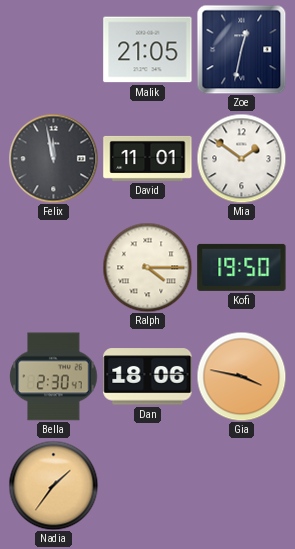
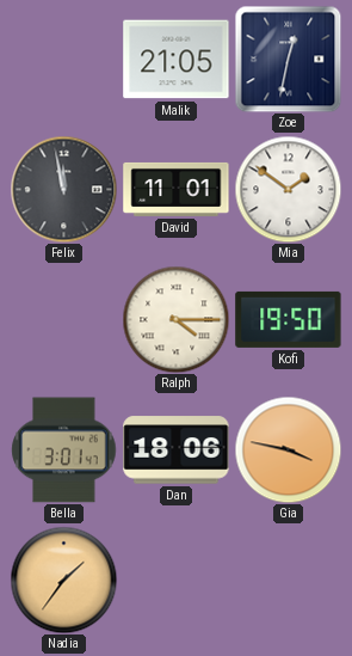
Bella: 2:30 -> 3:01
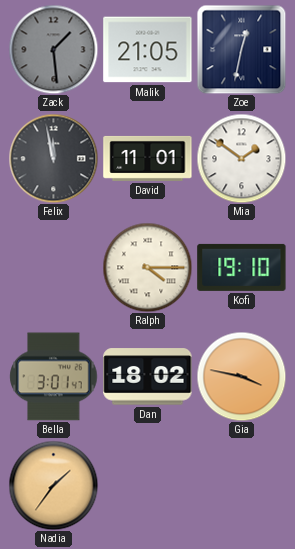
Zack: none -> 1:29
Kofi: 19:50 -> 19:10
Dan: 18:06 -> 18:02
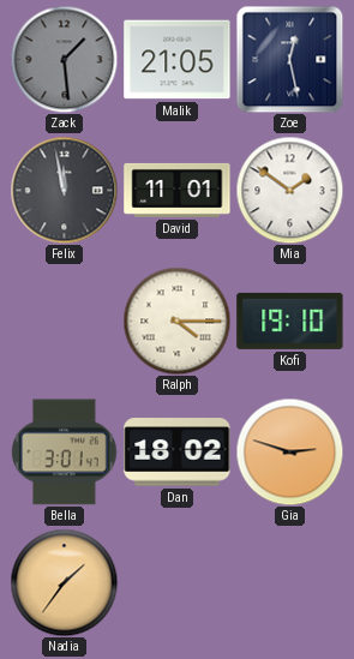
Zoe: 12:32 -> 12:28
Gia: 3:47 -> 2:48
